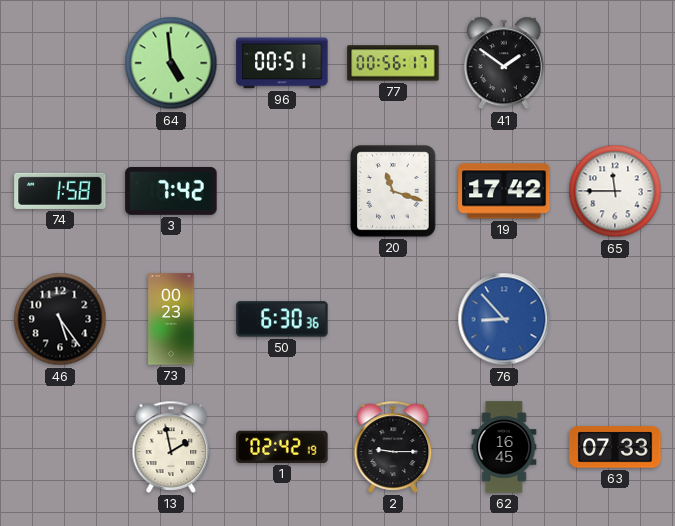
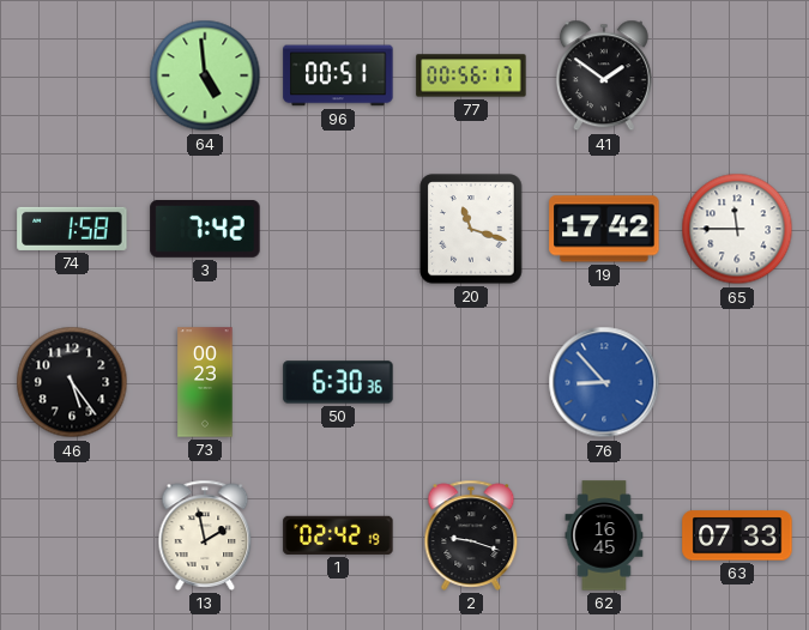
2: 9:15 -> 9:18
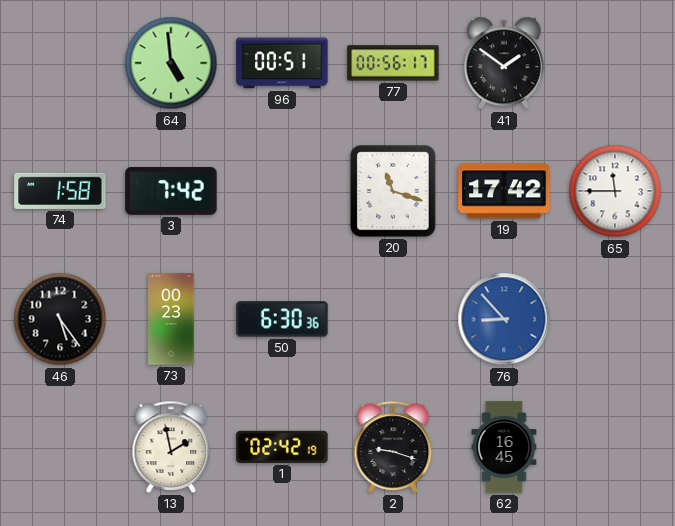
63: 07:33 -> none
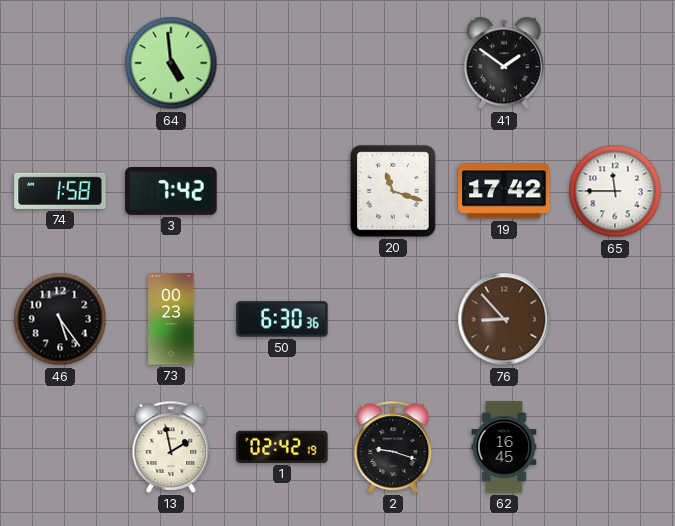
96: 00:51 -> none
77: 00:56 -> none
76 dial: blue -> brown
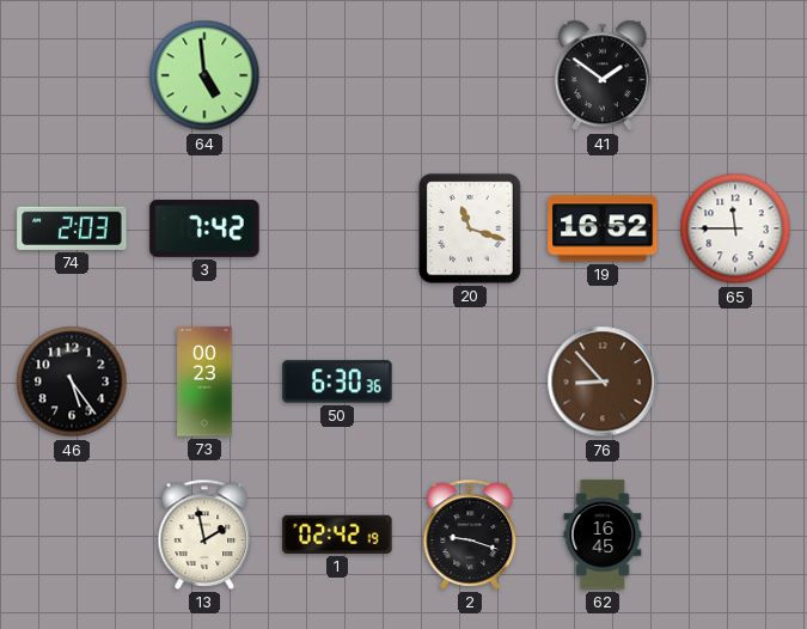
74: 1:58 -> 2:03
19: 17:42 -> 16:52
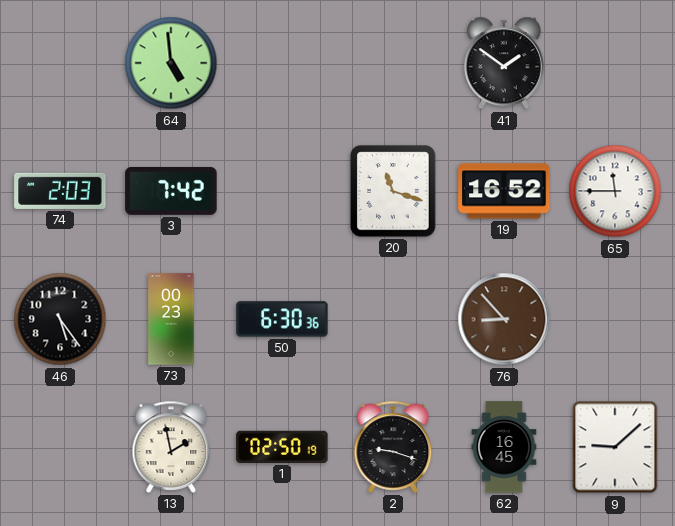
1: 02:42 -> 02:50
9: none -> 9:08
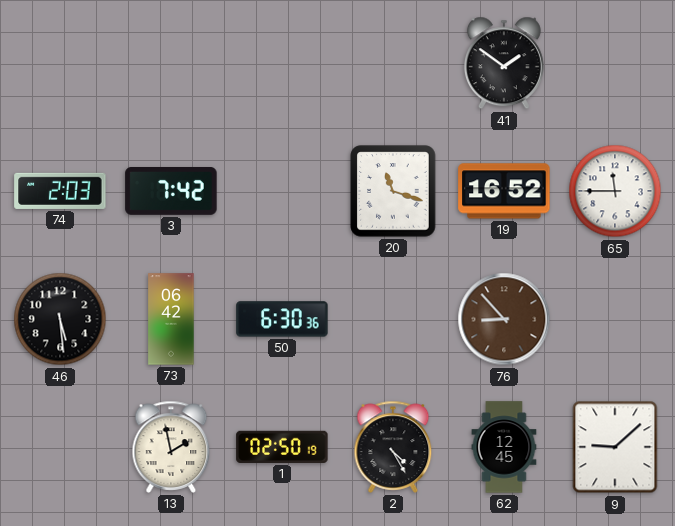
64: 4:59 -> none
46: 5:24 -> 5:29
73: 00:23 -> 06:42
2: 9:18 -> 4:25
62: 16:45 -> 12:45
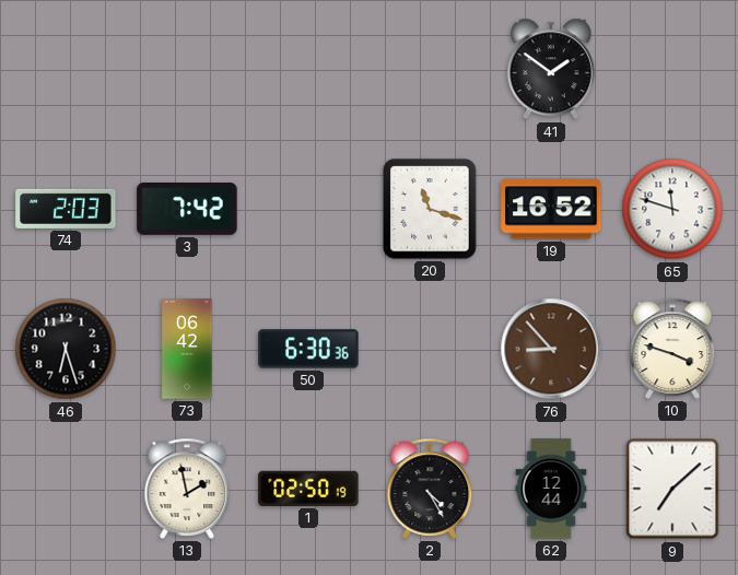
65: 11:45 -> 11:48
46: 5:29 -> 6:27
10: none -> 3:48
62: 12:45 -> 12:44
9: 9:08 -> 7:08
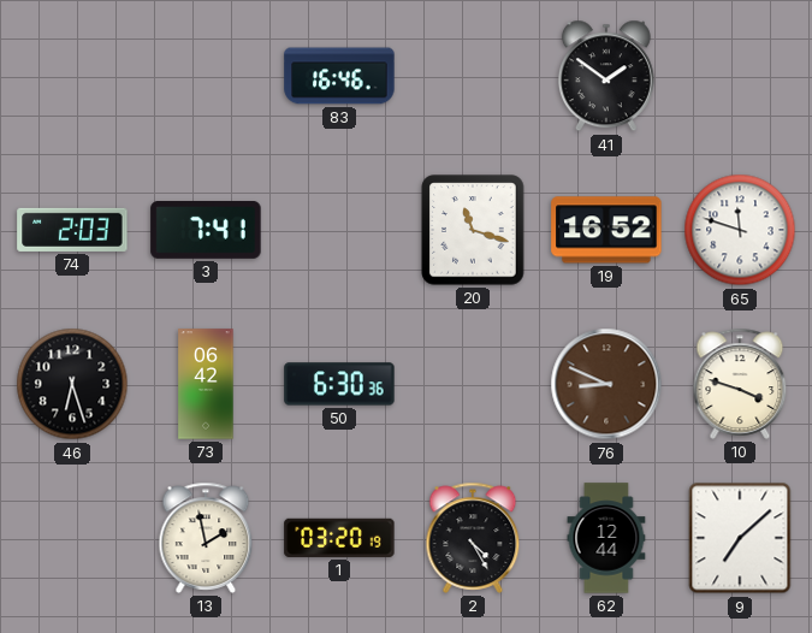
83: none -> 16:46
3: 7:42 -> 7:41
76: 8:53 -> 8:49
1: 02:50 -> 03:20
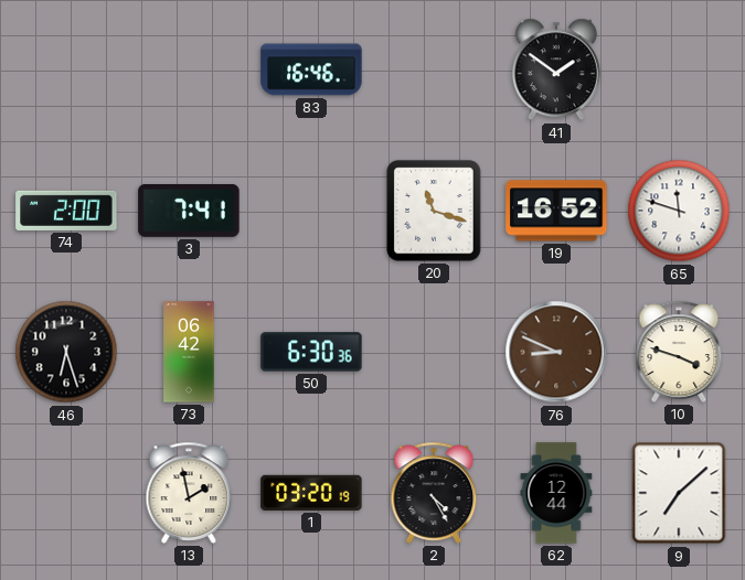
74: 2:03 -> 2:00
